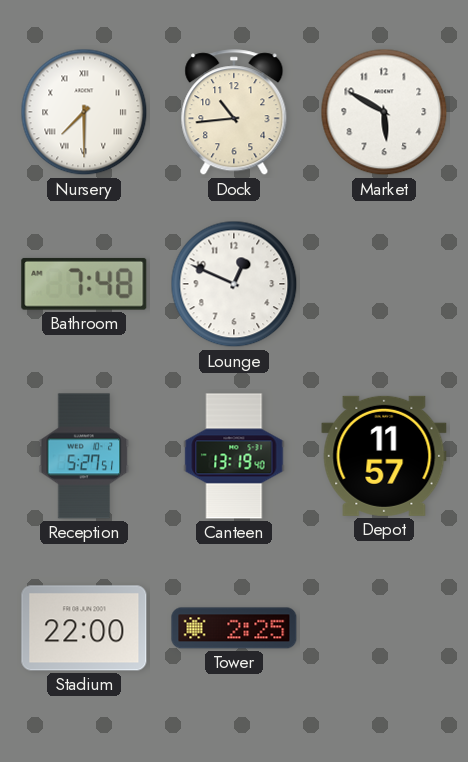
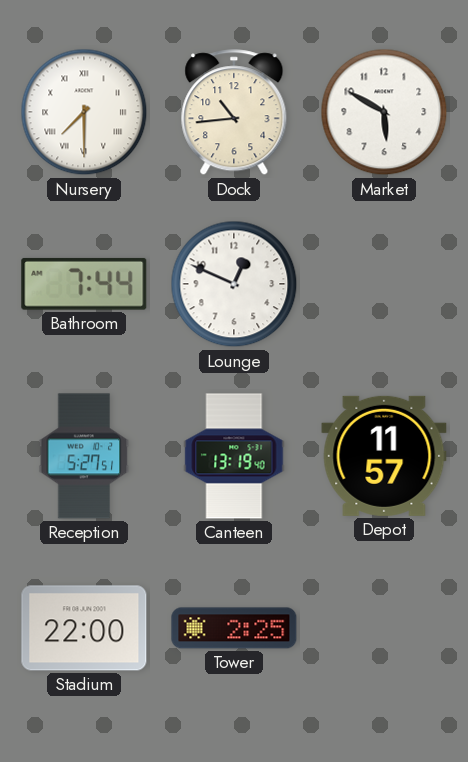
Bathroom: 7:48 -> 7:44
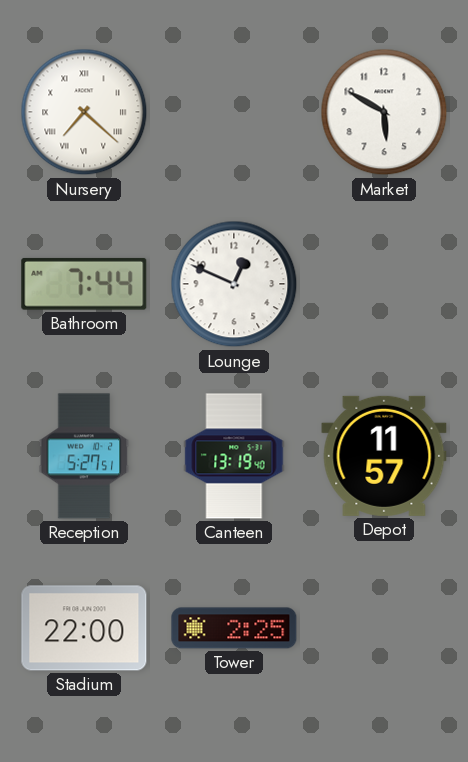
Nursery: 7:30 -> 7:22
Dock: 10:44 -> none
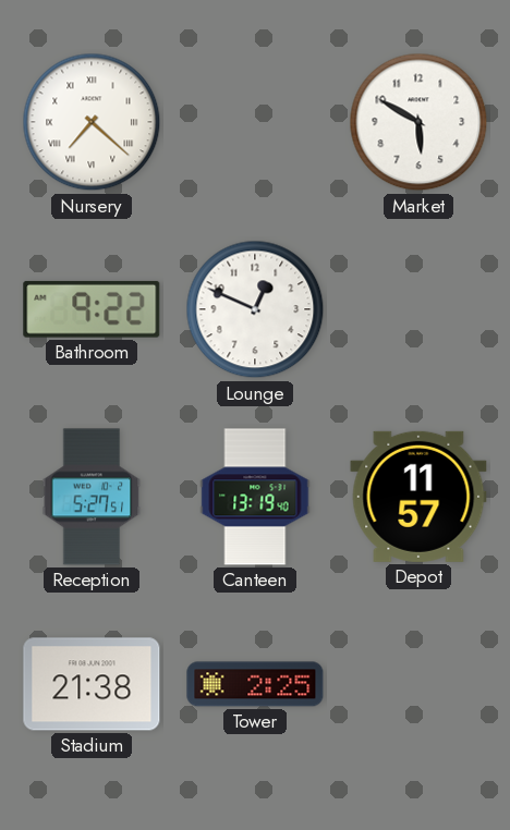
Bathroom: 7:44 -> 9:22
Stadium: 22:00 -> 21:38
